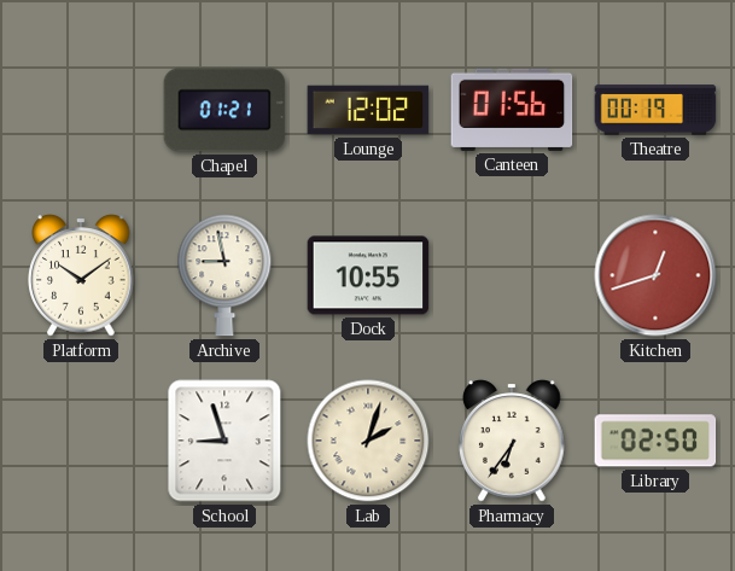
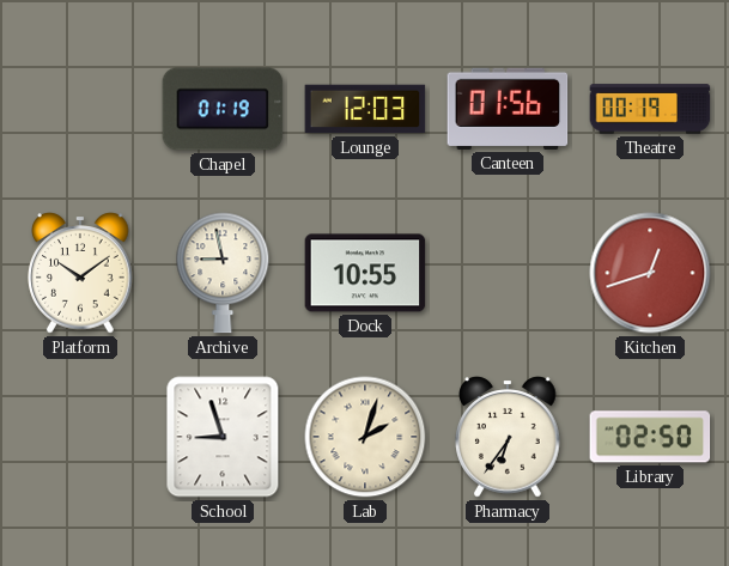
Chapel: 01:21 -> 01:19
Lounge: 12:02 -> 12:03
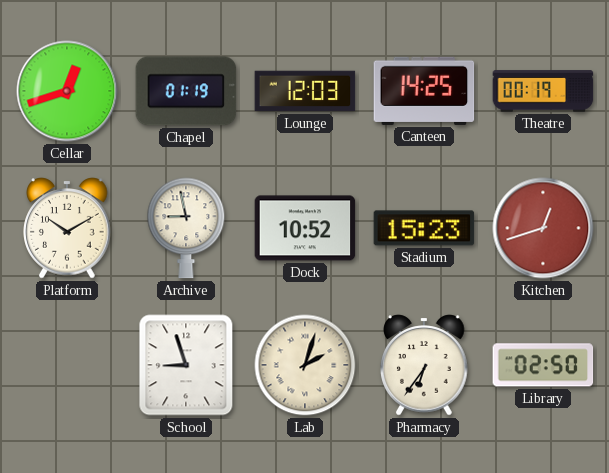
Cellar: none -> 12:42
Canteen: 01:56 -> 14:25
Platform: 10:09 -> 10:10
Dock: 10:55 -> 10:52
Stadium: none -> 15:23
